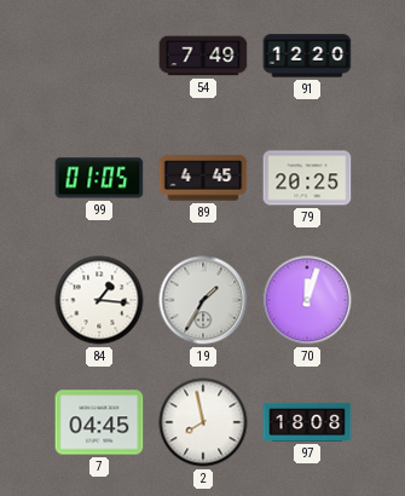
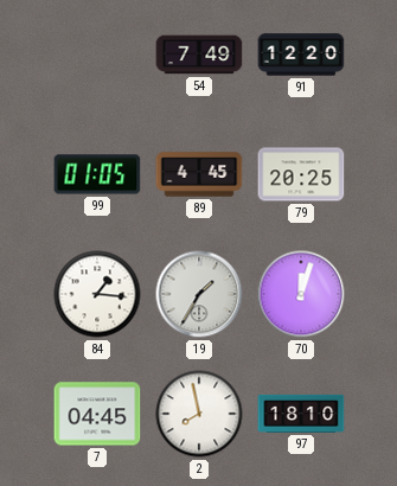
97: 18:08 -> 18:10
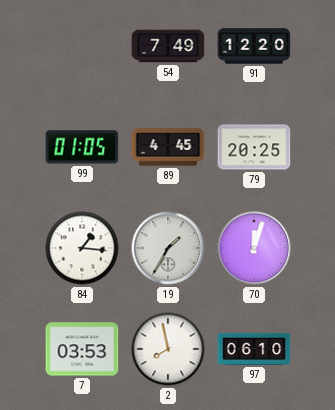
7: 04:45 -> 03:53
97: 18:10 -> 06:10
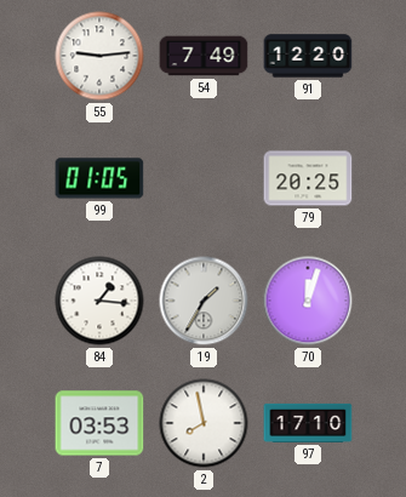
55: none -> 9:14
89: 4:45 -> none
97: 06:10 -> 17:10
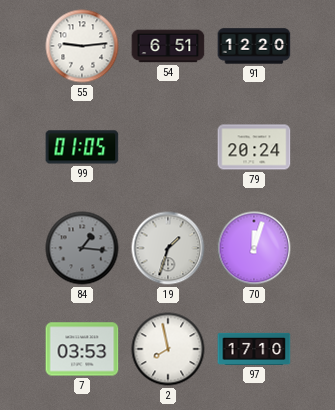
54: 7:49 -> 6:51
79: 20:25 -> 20:24
84 dial: white -> grey
19: 1:35 -> 1:33
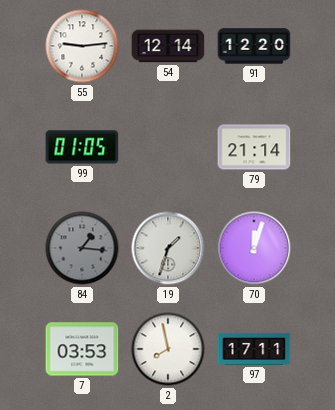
54: 6:51 -> 12:14
79: 20:24 -> 21:14
97: 17:10 -> 17:11
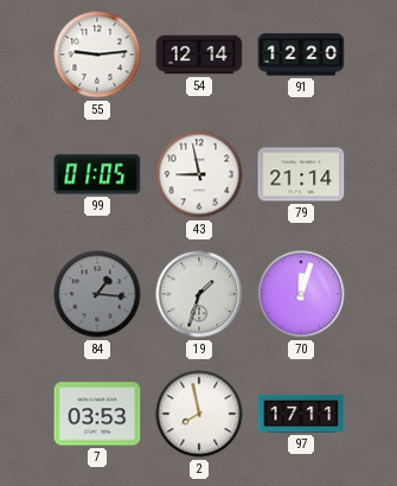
43: none -> 8:58
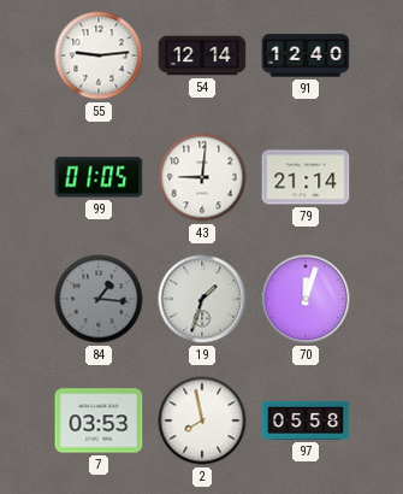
91: 12:20 -> 12:40
43: 8:58 -> 9:01
97: 17:11 -> 05:58
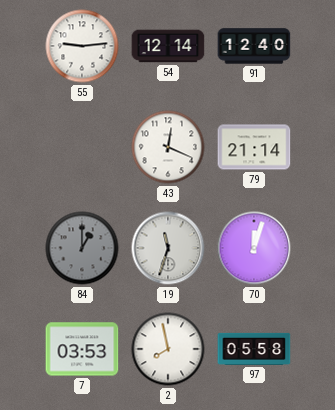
99: 01:05 -> none
43: 9:01 -> 12:19
84: 1:16 -> 1:00
19: 1:33 -> 11:33
